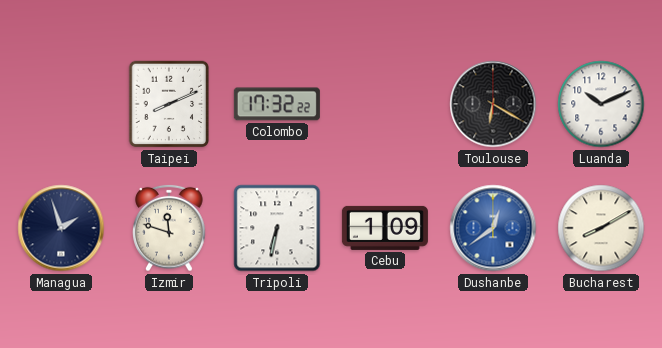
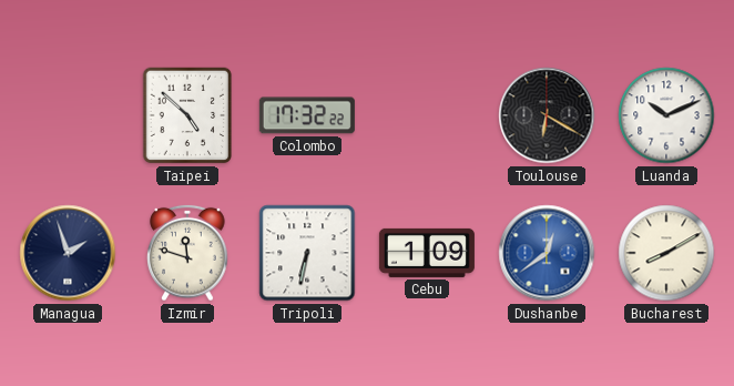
Taipei: 8:11 -> 4:52
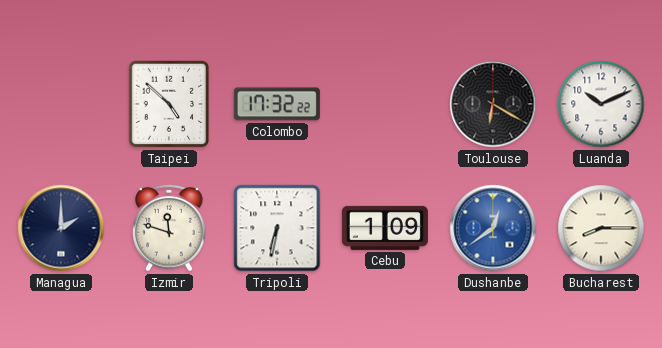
Managua: 1:57 -> 2:00
Bucharest: 8:10 -> 8:15
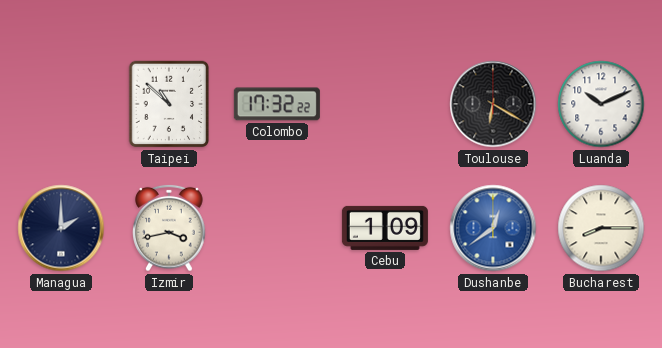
Taipei: 4:52 -> 10:52
Izmir: 11:48 -> 3:43
Tripoli: 6:32 -> none
